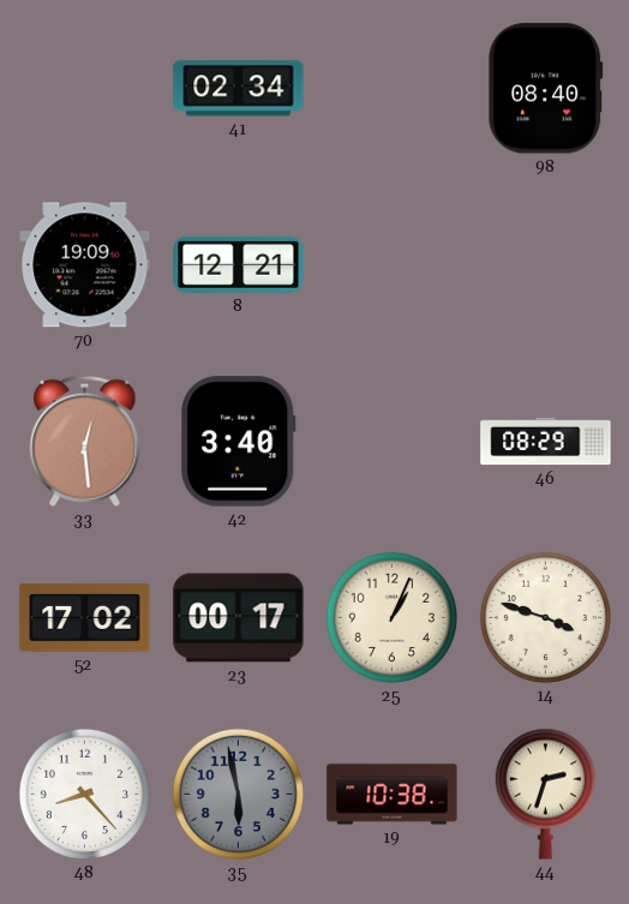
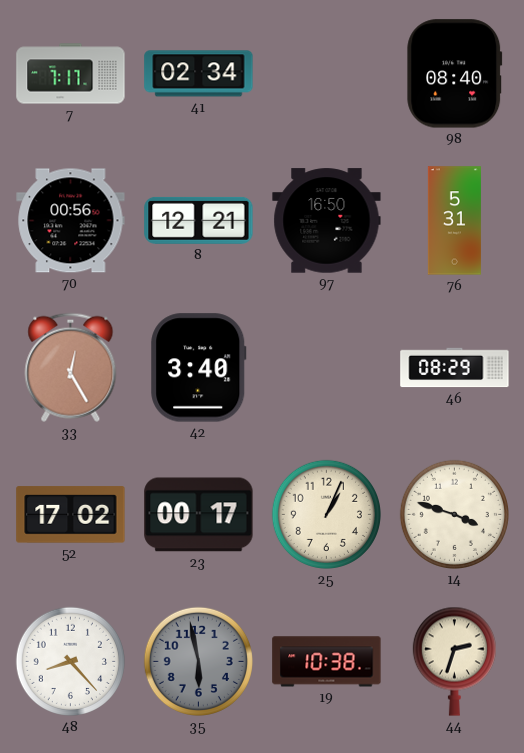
7: none -> 7:17
70: 19:09 -> 00:56
97: none -> 16:50
76: none -> 5:31
33: 12:29 -> 12:25
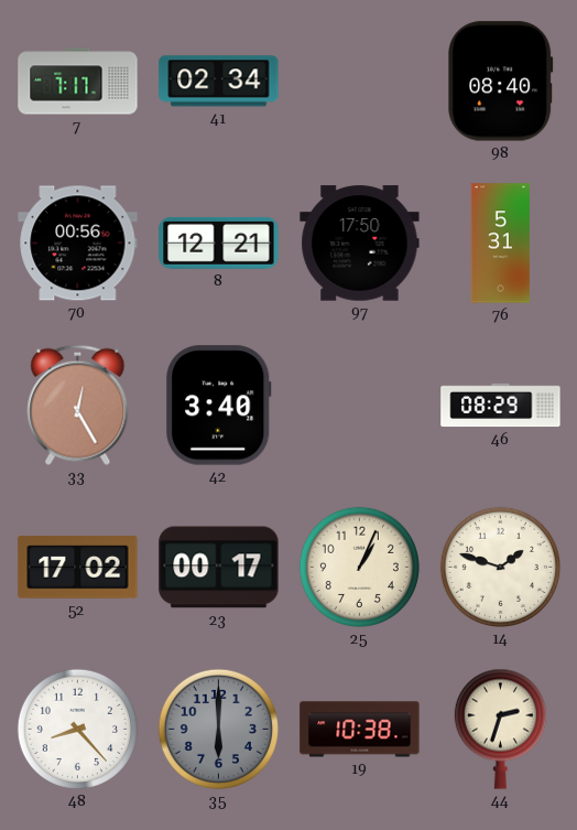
97: 16:50 -> 17:50
14: 3:48 -> 1:48
35: 5:58 -> 6:00
